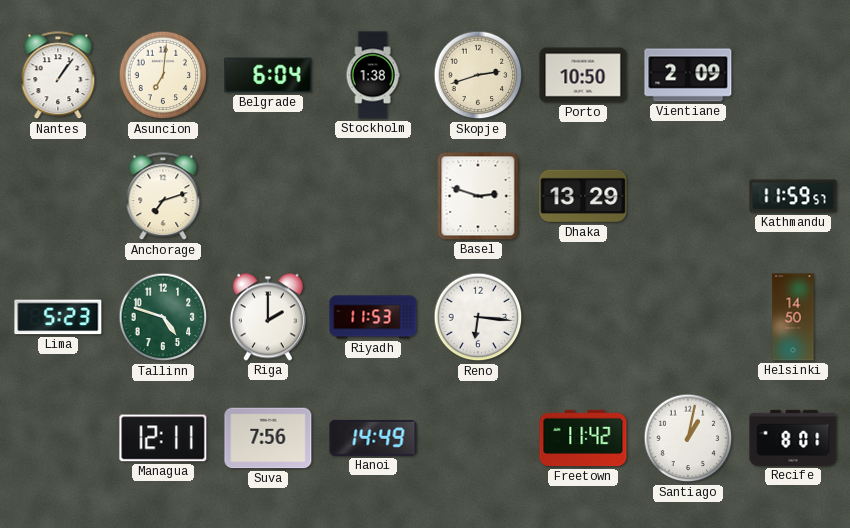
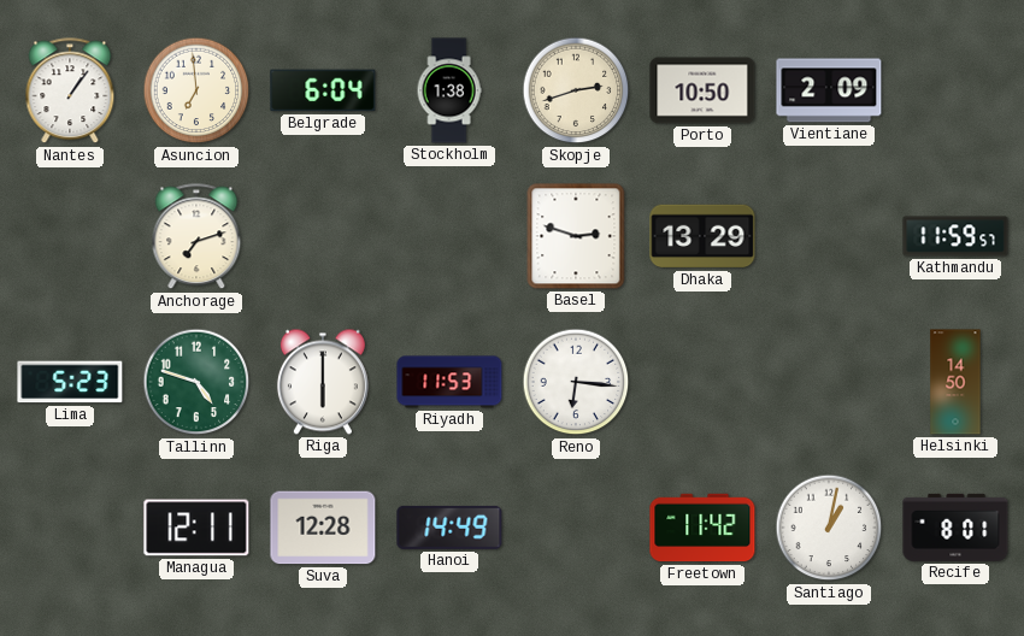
Asuncion: 7:01 -> 6:59
Riga: 2:00 -> 6:00
Suva: 7:56 -> 12:28
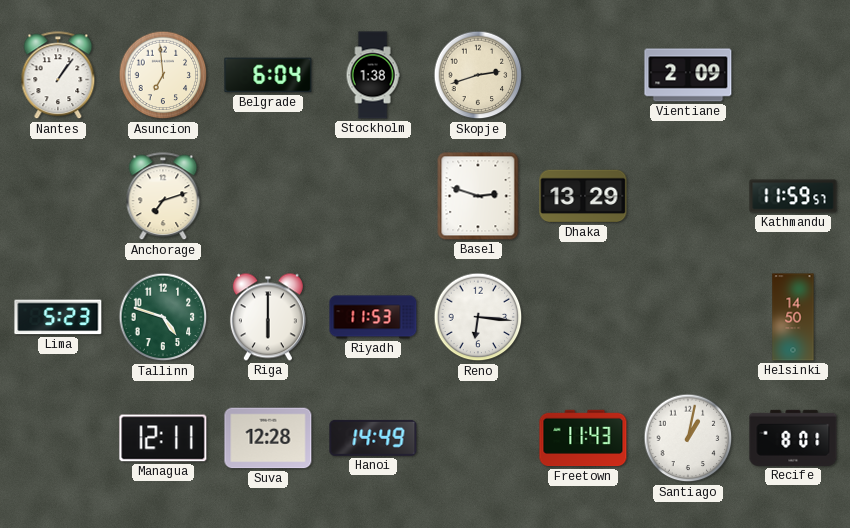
Porto: 10:50 -> none
Freetown: 11:42 -> 11:43
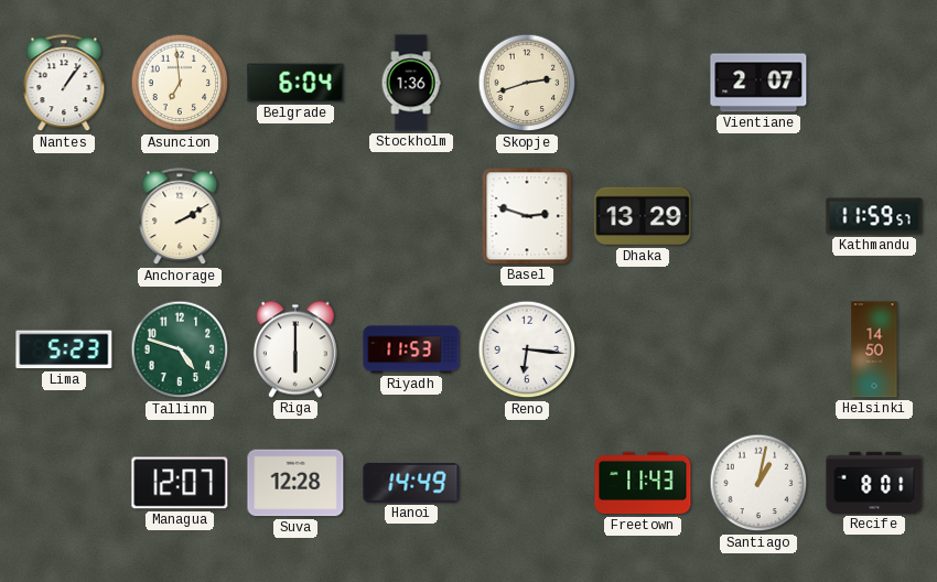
Stockholm: 1:38 -> 1:36
Vientiane: 2:09 -> 2:07
Anchorage: 7:12 -> 2:10
Managua: 12:11 -> 12:07
